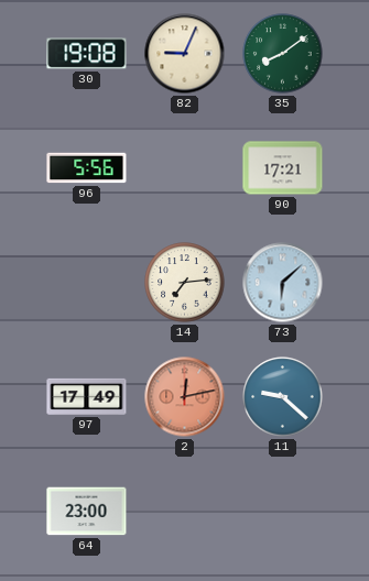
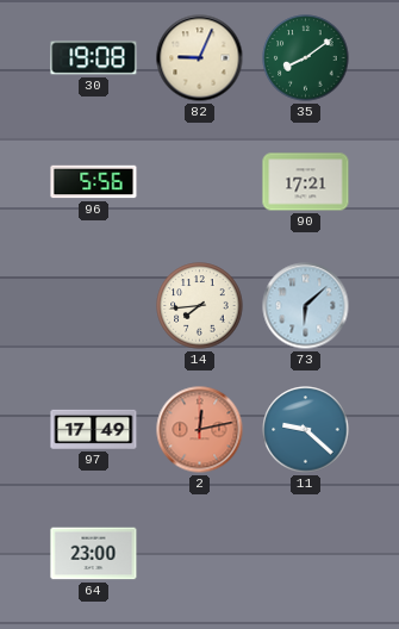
14: 7:14 -> 7:44
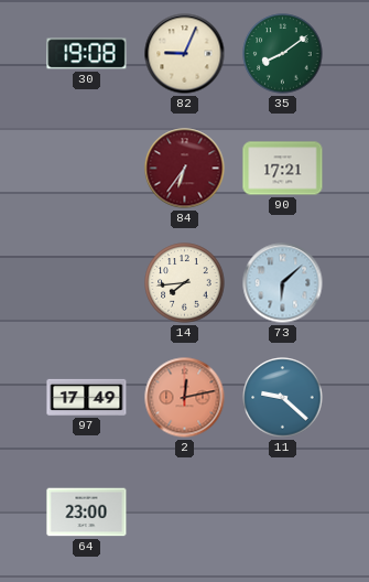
96: 5:56 -> none
84: none -> 6:36
